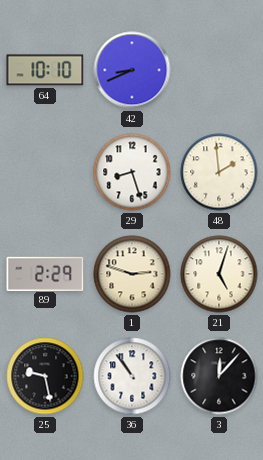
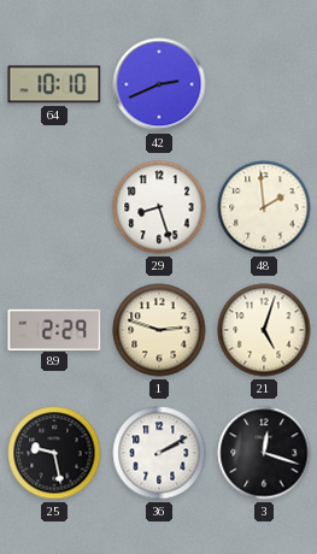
42: 8:41 -> 2:41
36: 10:54 -> 2:10
3: 12:07 -> 12:18
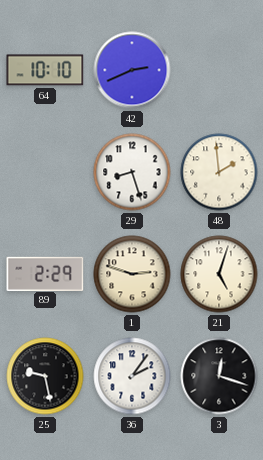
36: 2:10 -> 2:06
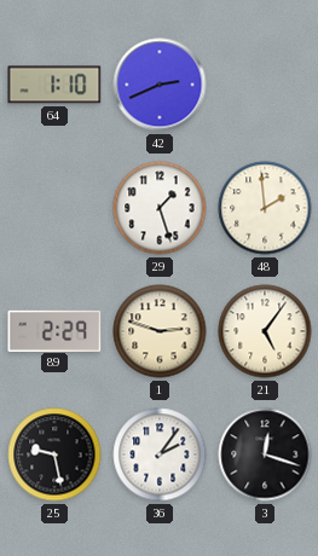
64: 10:10 -> 1:10
29: 8:27 -> 1:27
21: 5:03 -> 5:06
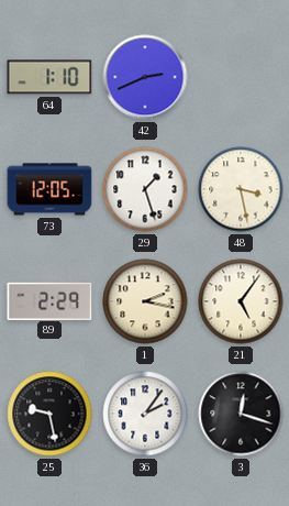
73: none -> 12:05
48: 1:59 -> 3:28
1: 2:48 -> 2:17
